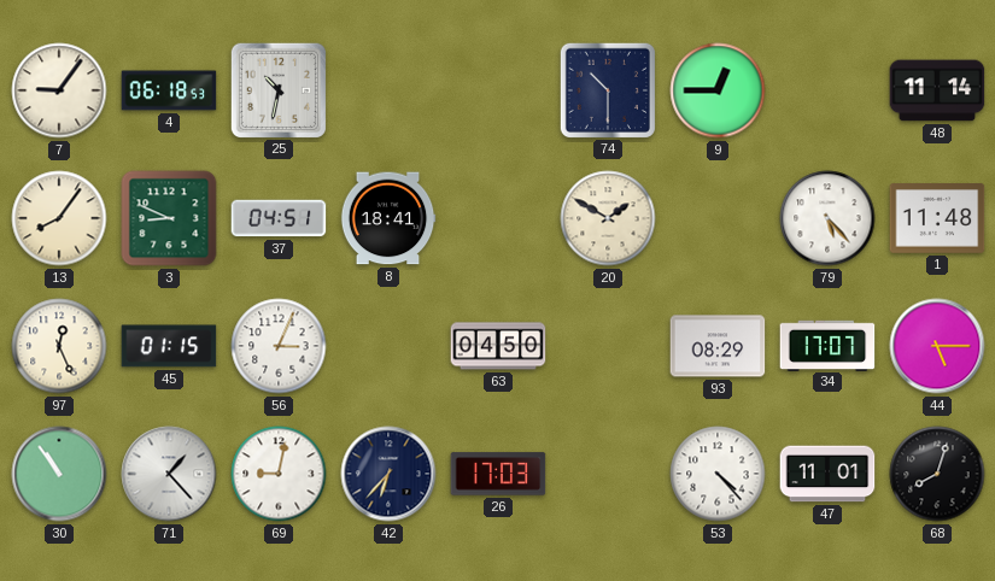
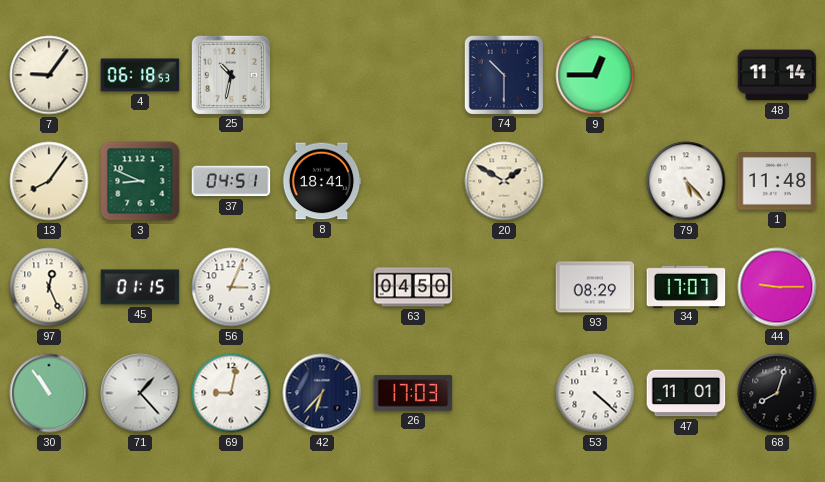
44: 5:15 -> 9:15
53: 4:23 -> 4:22
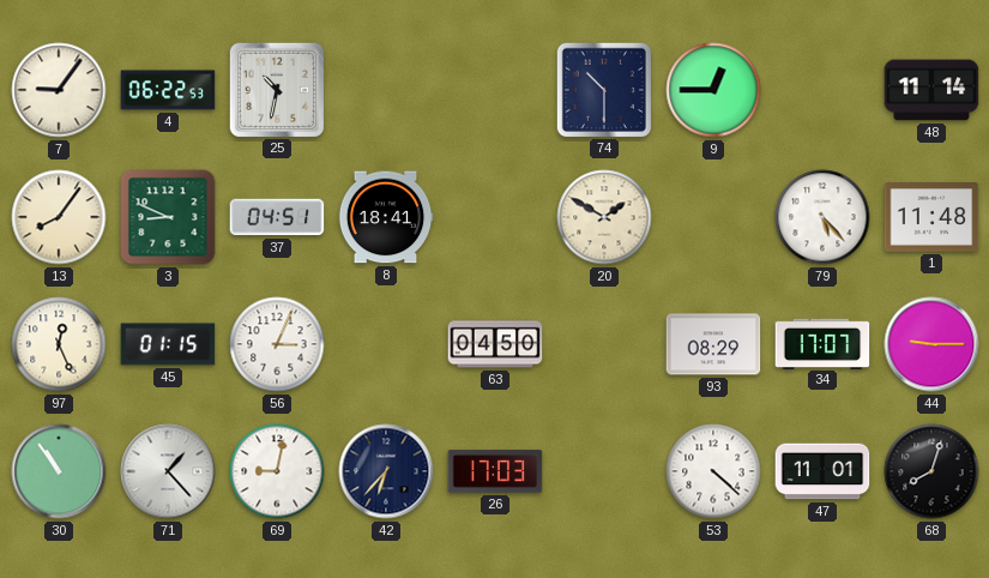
4: 06:18 -> 06:22
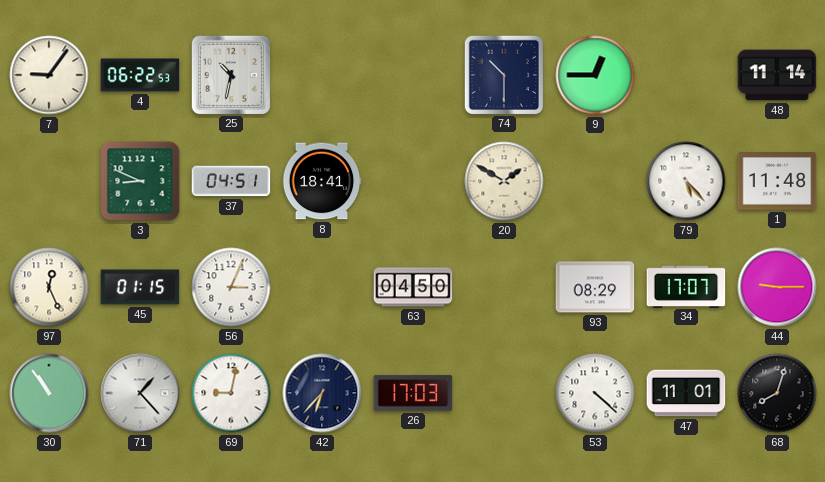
13: 8:06 -> none
